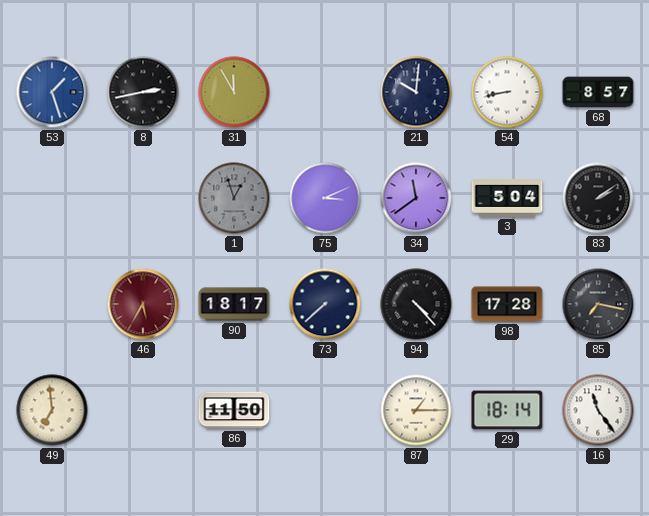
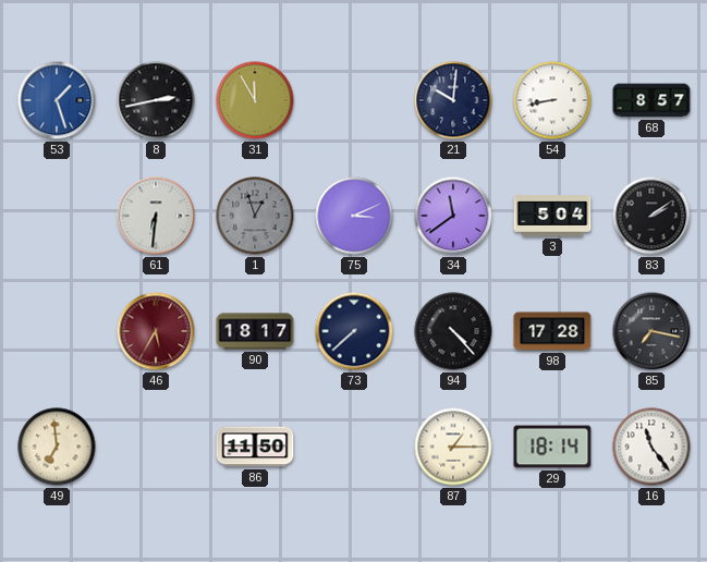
61: none -> 6:31
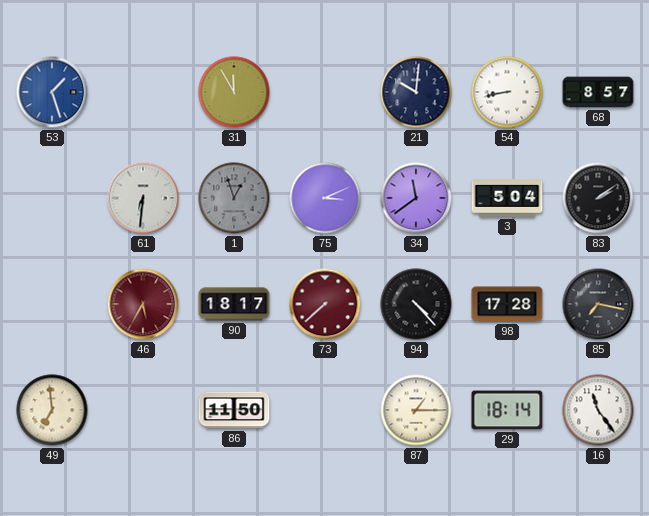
8: 2:43 -> none
73 dial: navy -> burgundy
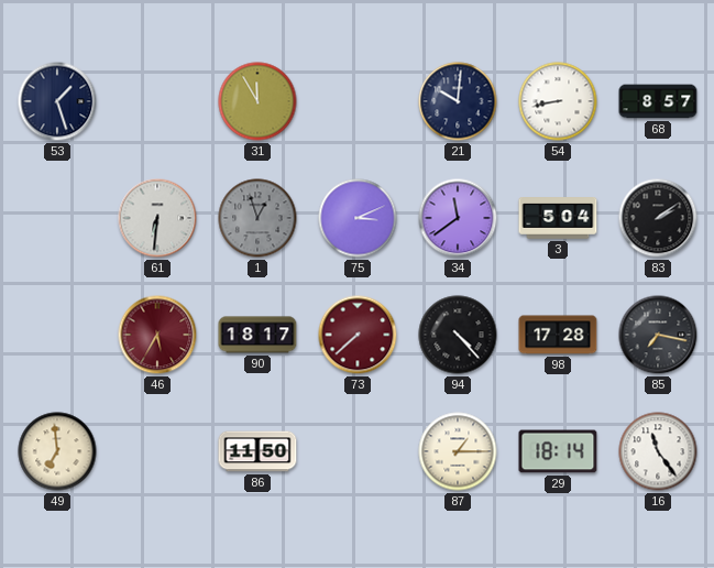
53 dial: blue -> navy
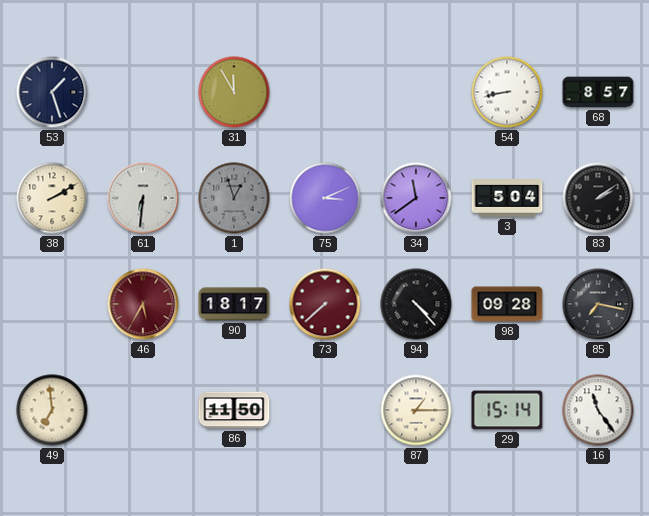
21: 10:01 -> none
38: none -> 2:10
98: 17:28 -> 09:28
29: 18:14 -> 15:14
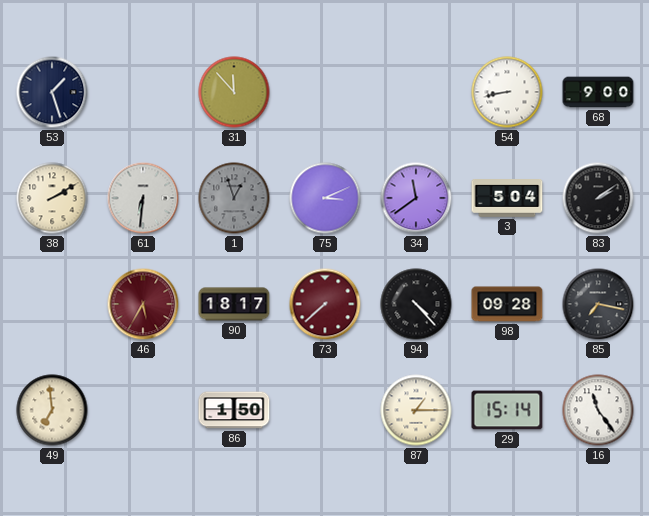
31: 11:55 -> 11:53
68: 8:57 -> 9:00
86: 11:50 -> 1:50
